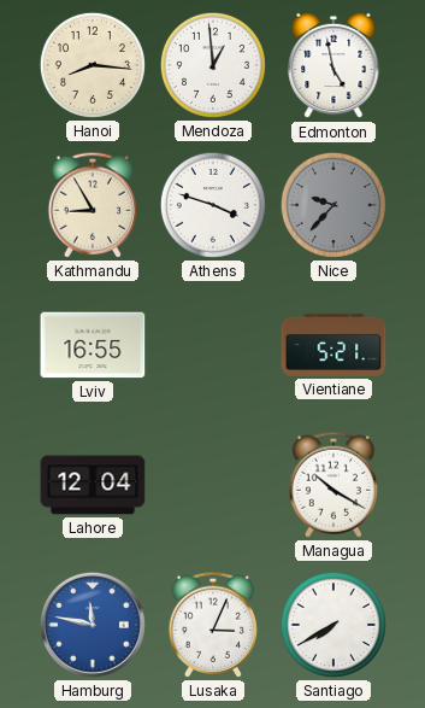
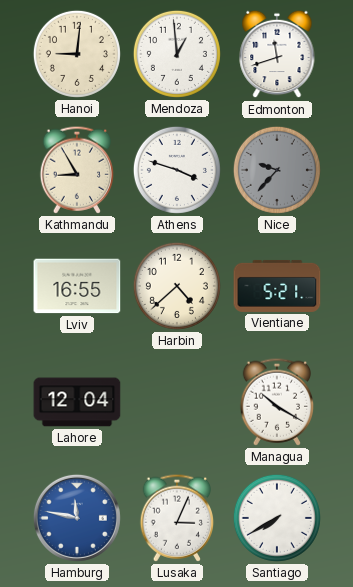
Hanoi: 8:16 -> 9:01
Edmonton: 4:58 -> 11:42
Harbin: none -> 4:38
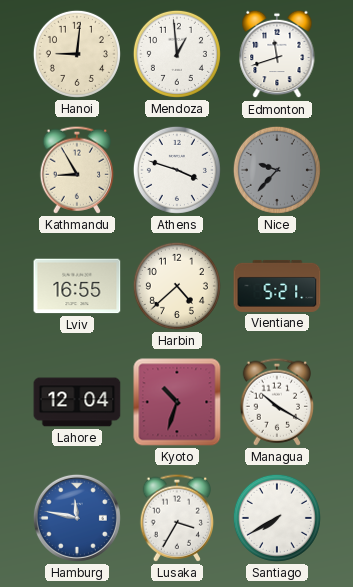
Kyoto: none -> 10:33
Lusaka: 3:04 -> 3:35
